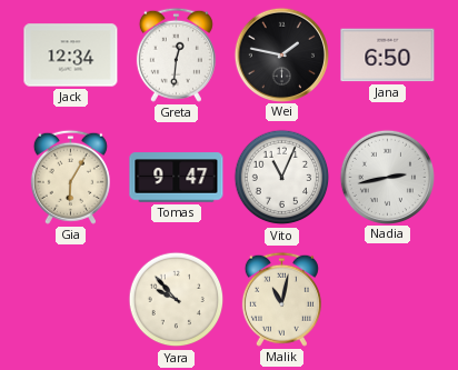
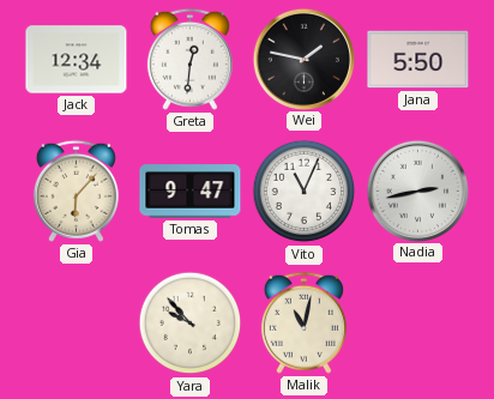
Jana: 6:50 -> 5:50
Gia: 6:05 -> 6:07
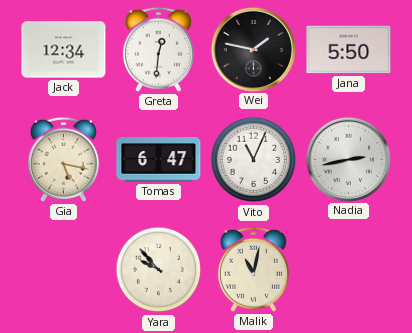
Gia: 6:07 -> 5:17
Tomas: 9:47 -> 6:47
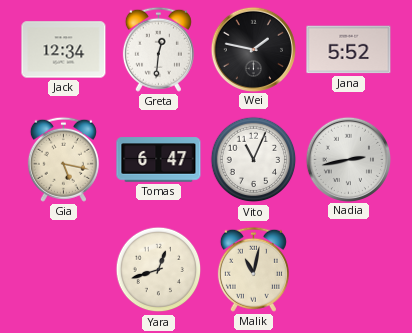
Jana: 5:50 -> 5:52
Yara: 9:53 -> 12:42
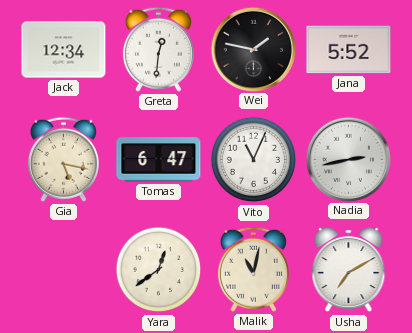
Yara: 12:42 -> 12:39
Usha: none -> 7:10
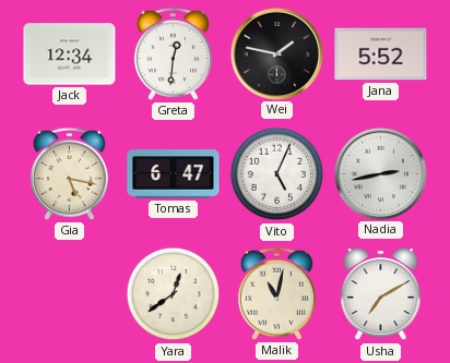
Vito: 11:04 -> 5:04
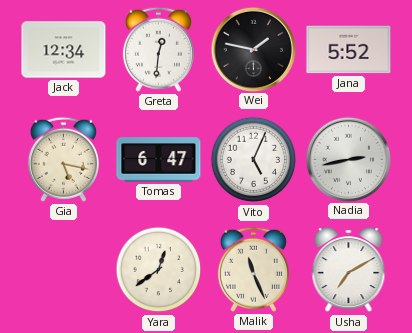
Malik: 11:02 -> 11:26
